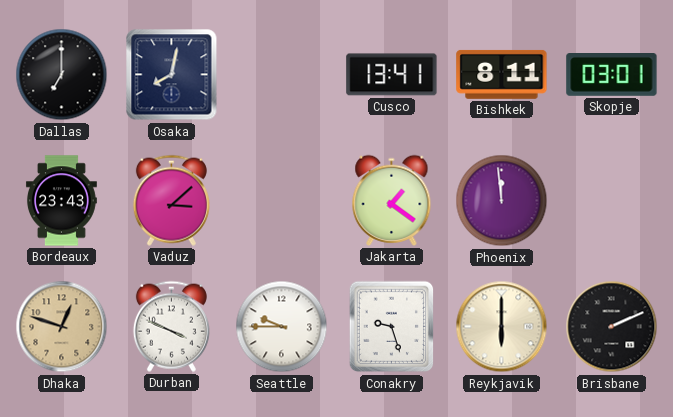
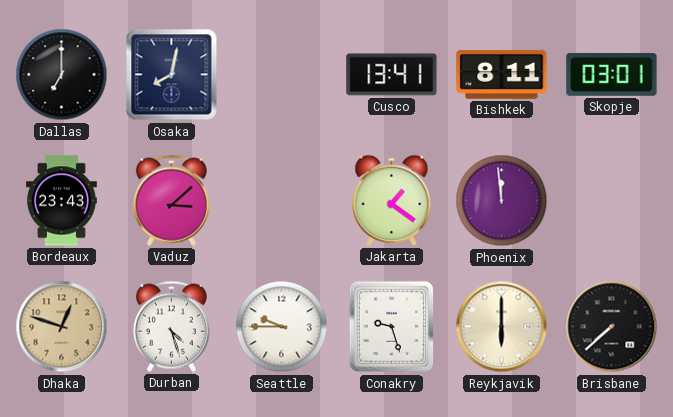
Durban: 3:49 -> 4:27
Brisbane: 2:11 -> 7:38
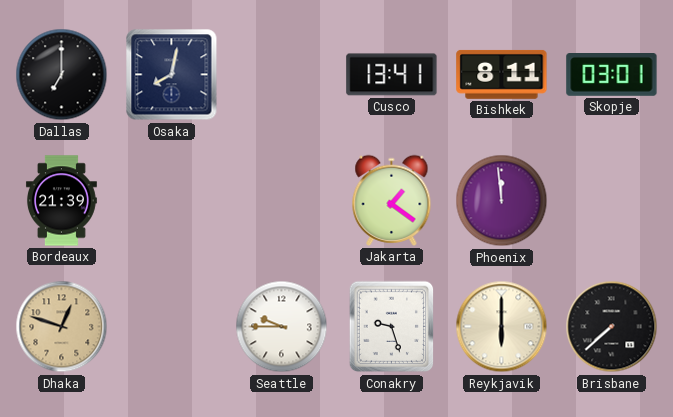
Bordeaux: 23:43 -> 21:39
Vaduz: 3:08 -> none
Durban: 4:27 -> none
